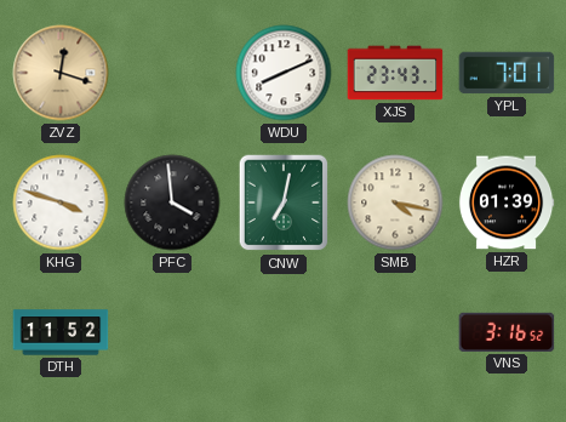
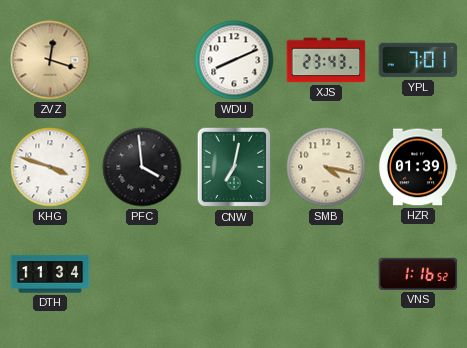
DTH: 11:52 -> 11:34
VNS: 3:16 -> 1:16
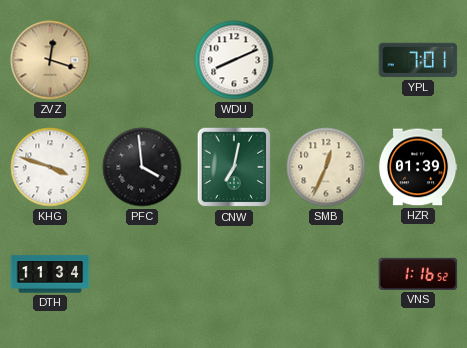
XJS: 23:43 -> none
SMB: 4:17 -> 12:34
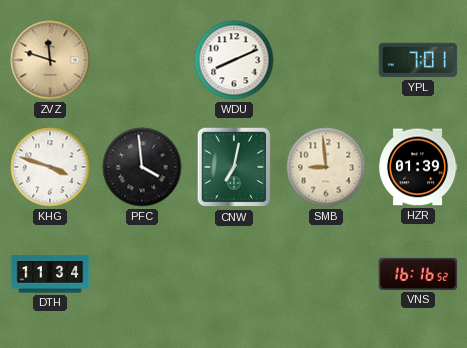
ZVZ: 12:18 -> 11:48
SMB: 12:34 -> 8:59
VNS: 1:16 -> 16:16
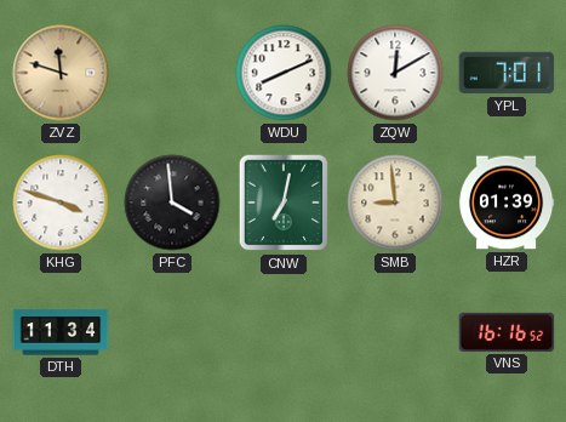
ZQW: none -> 12:10
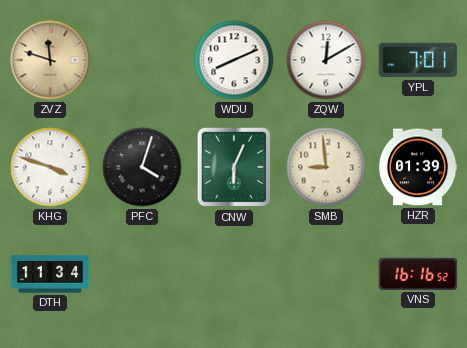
PFC: 3:59 -> 4:03
CNW: 7:02 -> 6:04
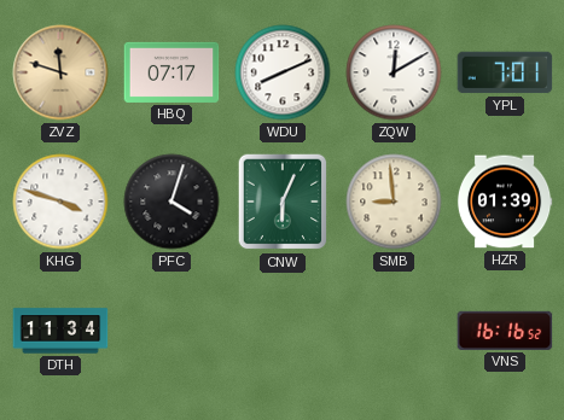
HBQ: none -> 07:17
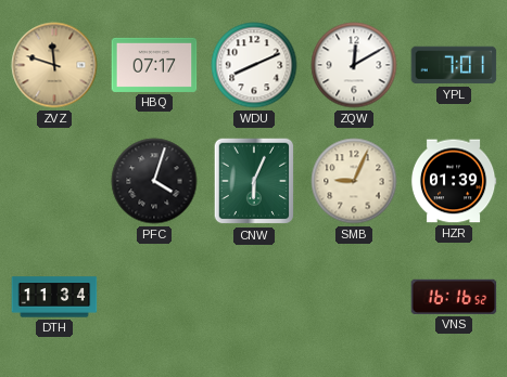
KHG: 3:48 -> none
SMB: 8:59 -> 9:04
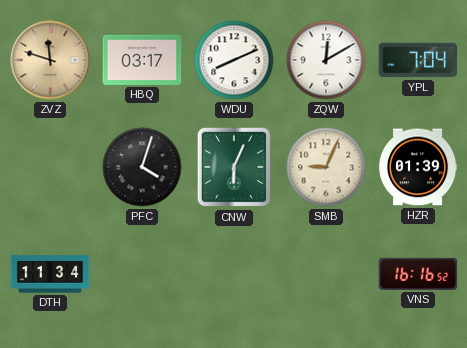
HBQ: 07:17 -> 03:17
YPL: 7:01 -> 7:04
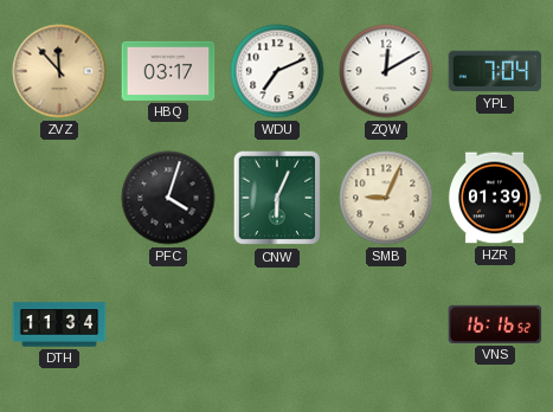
ZVZ: 11:48 -> 11:53
WDU: 8:11 -> 7:11
